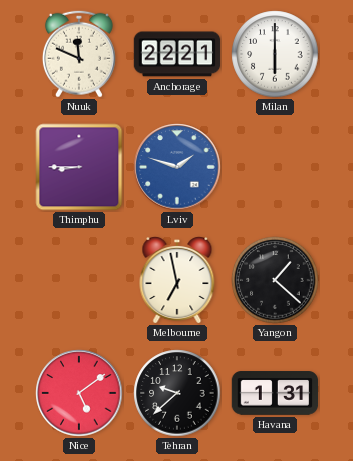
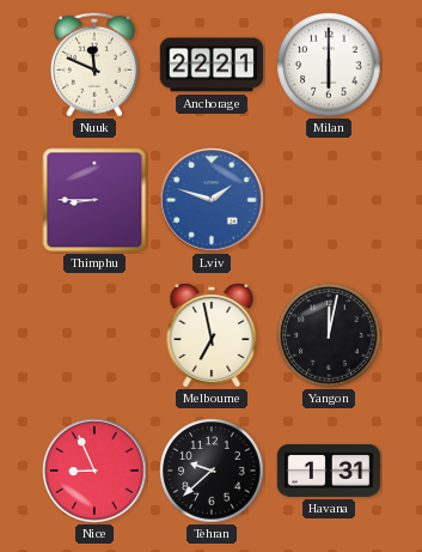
Yangon: 1:22 -> 12:02
Nice: 5:09 -> 8:56
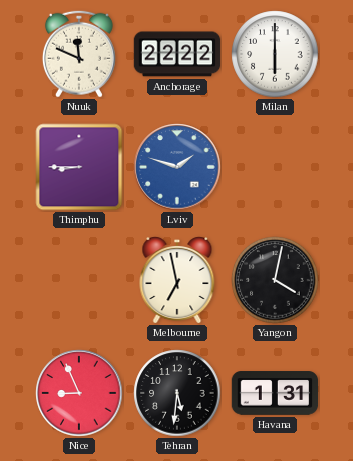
Anchorage: 22:21 -> 22:22
Yangon: 12:02 -> 4:02
Tehran: 9:38 -> 5:31
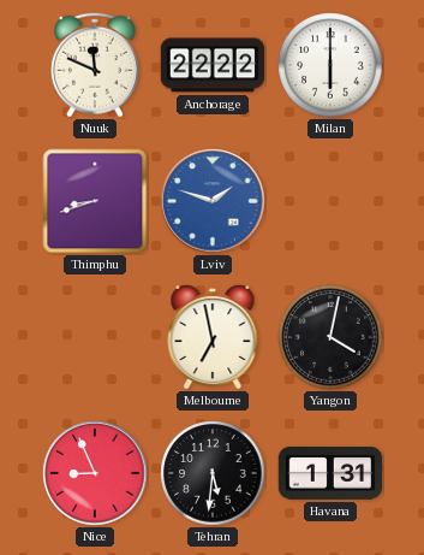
Thimphu: 8:45 -> 8:42
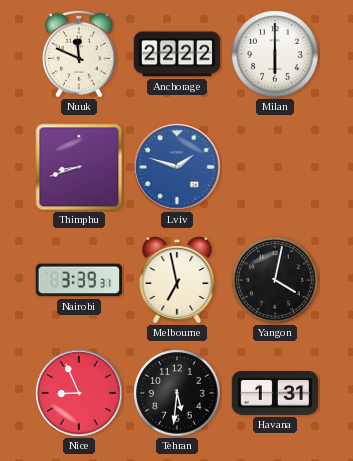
Nairobi: none -> 3:39
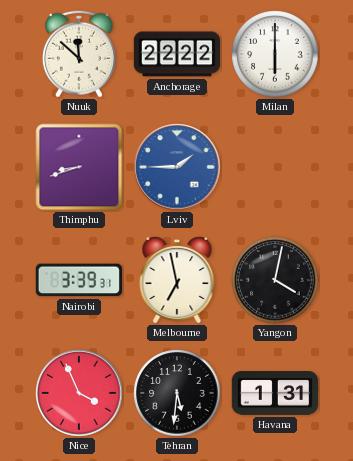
Nuuk: 11:49 -> 11:52
Lviv: 1:48 -> 1:45
Nice: 8:56 -> 3:56
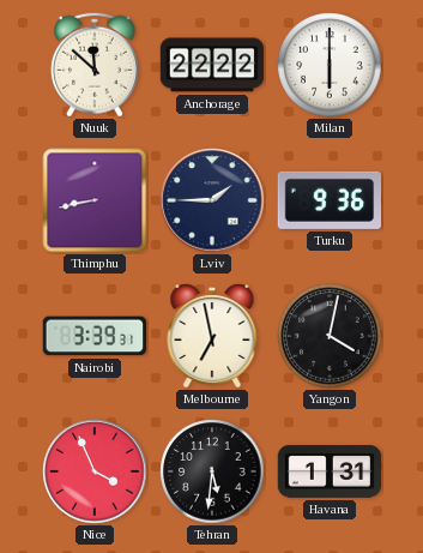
Thimphu: 8:42 -> 8:43
Lviv dial: blue -> navy
Turku: none -> 9:36
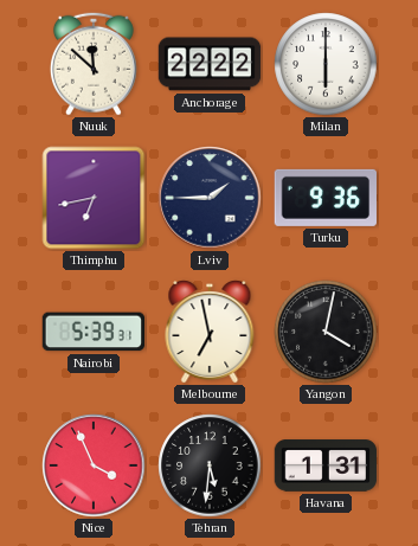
Thimphu: 8:43 -> 6:43
Nairobi: 3:39 -> 5:39
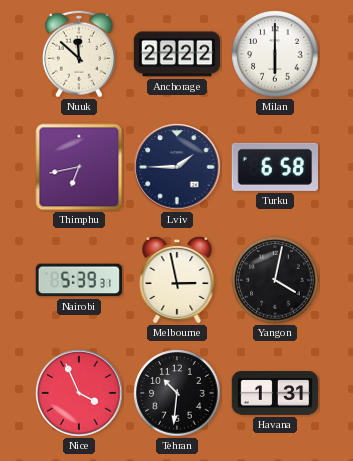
Turku: 9:36 -> 6:58
Melbourne: 6:58 -> 2:58
Tehran: 5:31 -> 10:31
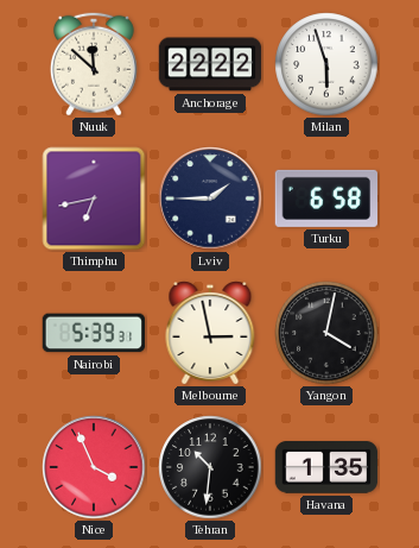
Milan: 6:00 -> 5:57
Havana: 1:31 -> 1:35
